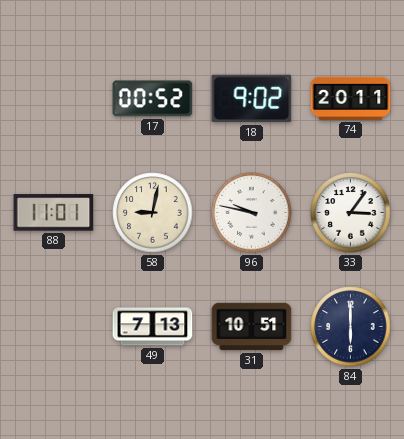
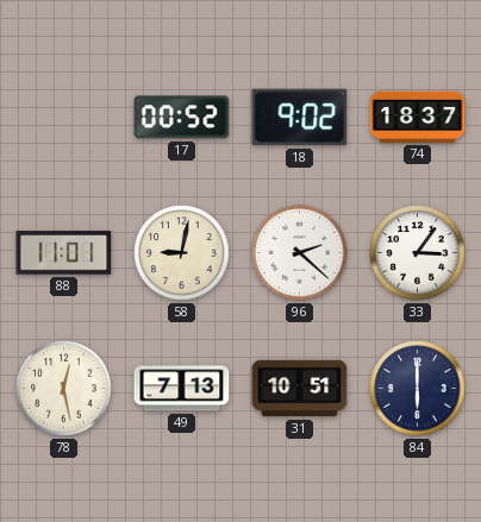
74: 20:11 -> 18:37
96: 9:47 -> 2:22
78: none -> 12:28
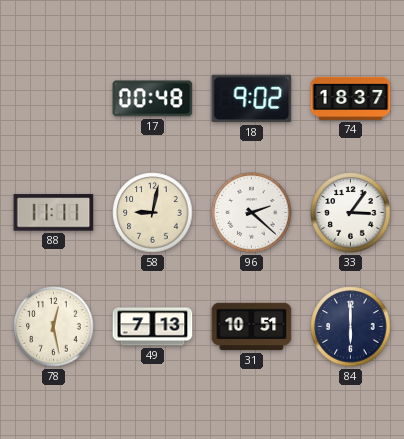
17: 00:52 -> 00:48
88: 11:01 -> 11:11
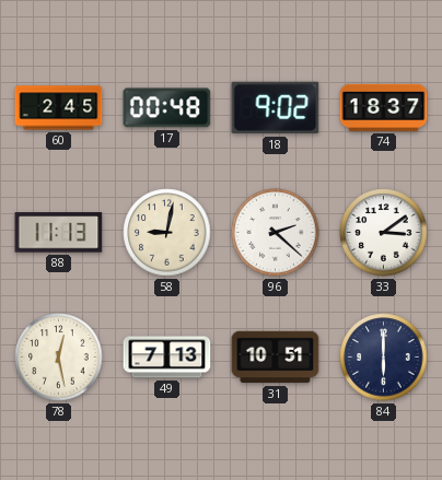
60: none -> 2:45
88: 11:11 -> 11:13
33: 3:06 -> 3:09
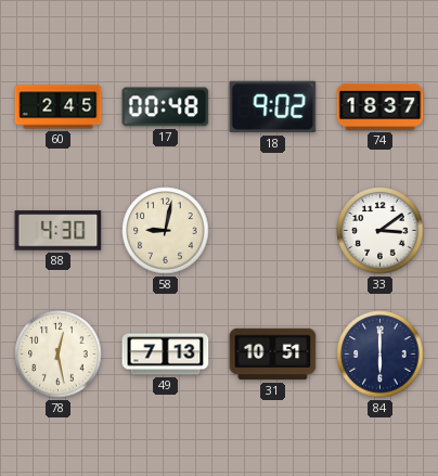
88: 11:13 -> 4:30
96: 2:22 -> none
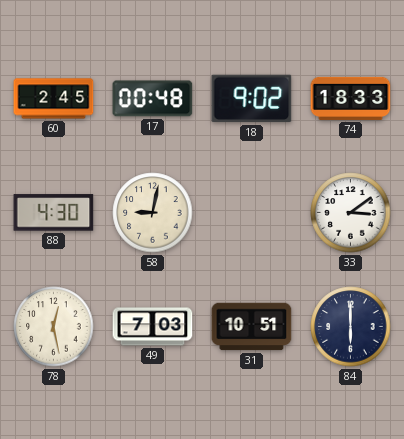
74: 18:37 -> 18:33
49: 7:13 -> 7:03
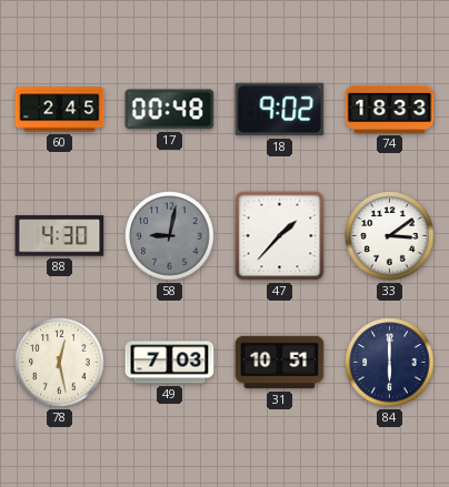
58 dial: cream -> grey
47: none -> 1:37
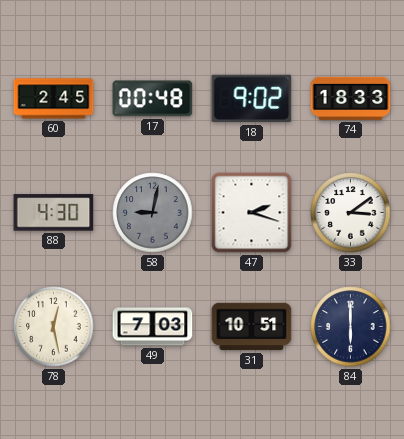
47: 1:37 -> 2:18
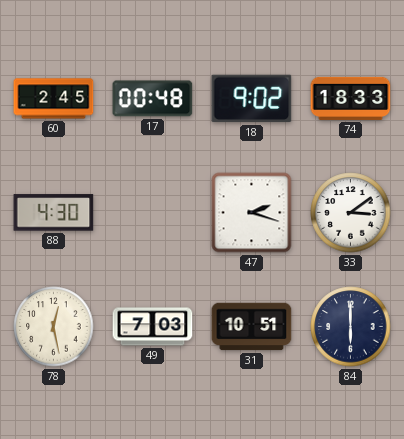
58: 9:02 -> none
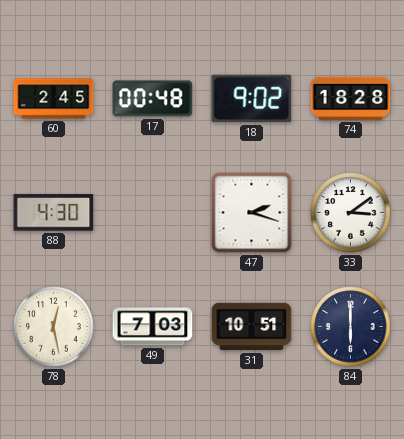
74: 18:33 -> 18:28
